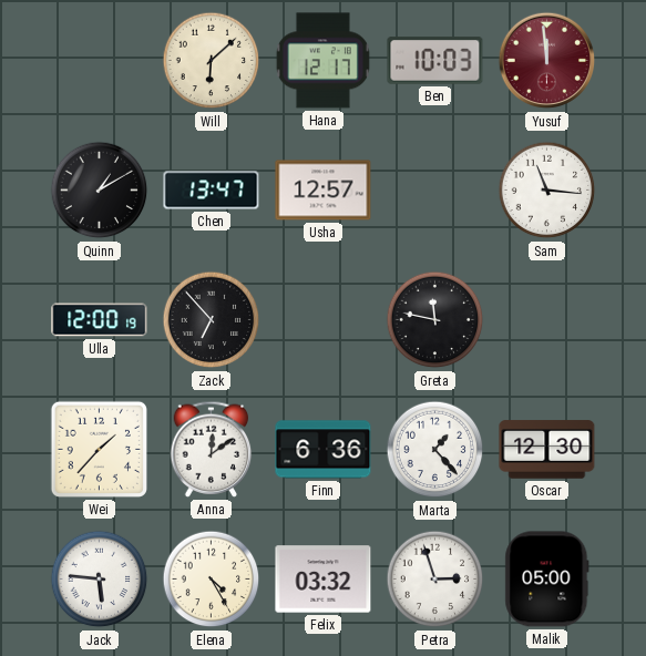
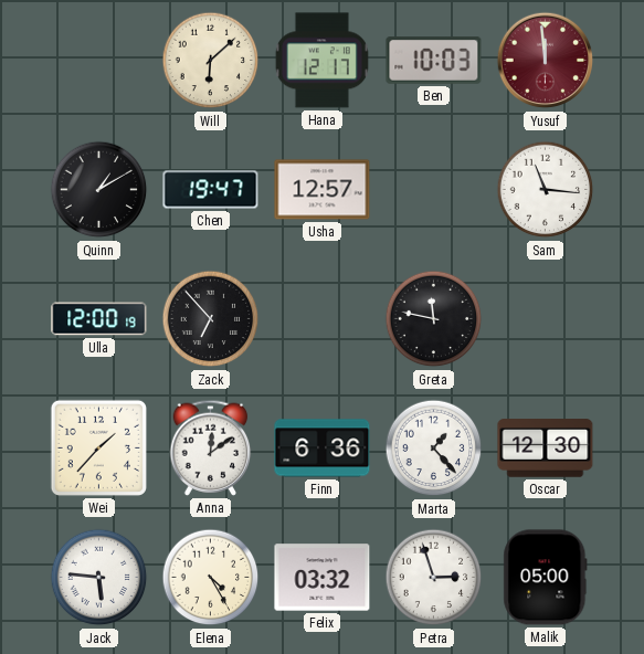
Chen: 13:47 -> 19:47
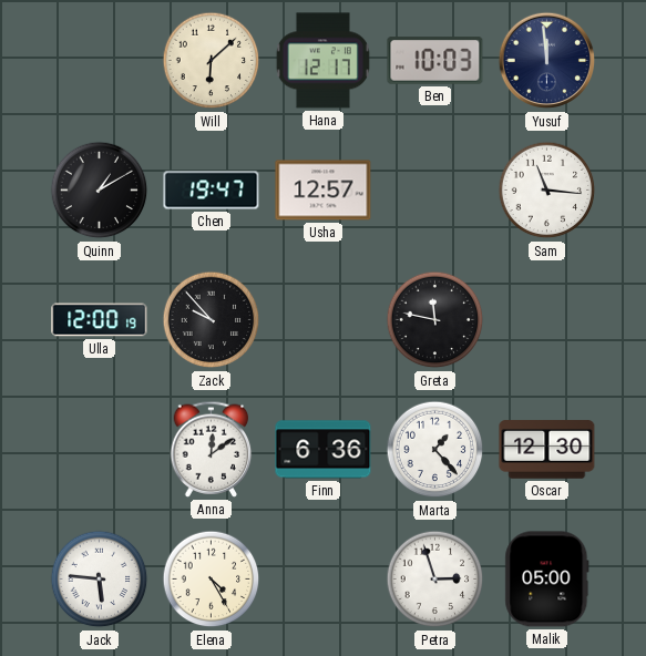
Yusuf dial: burgundy -> navy
Zack: 6:53 -> 9:53
Wei: 1:37 -> none
Felix: 03:32 -> none
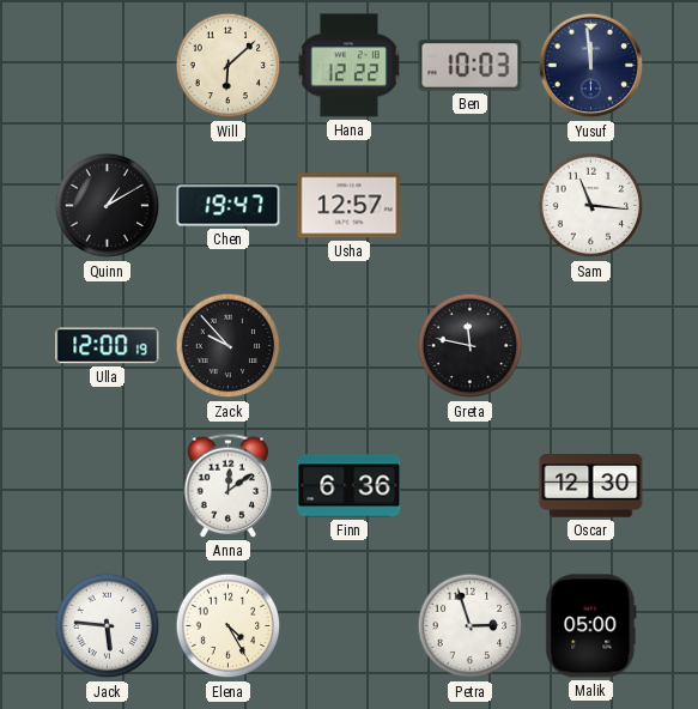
Hana: 12:17 -> 12:22
Marta: 1:23 -> none
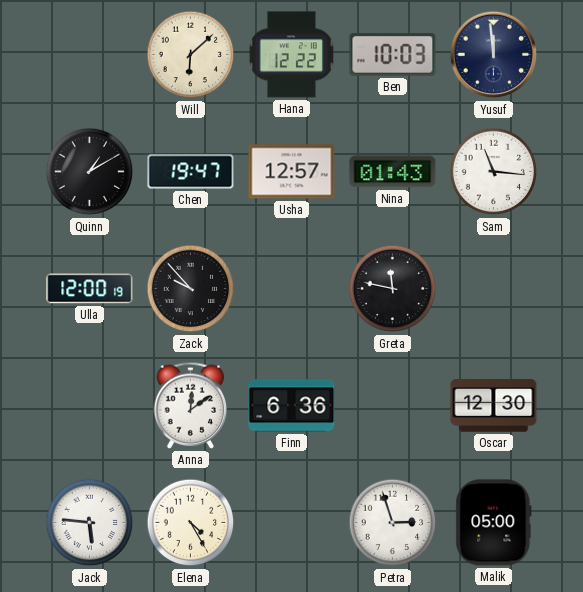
Nina: none -> 01:43
